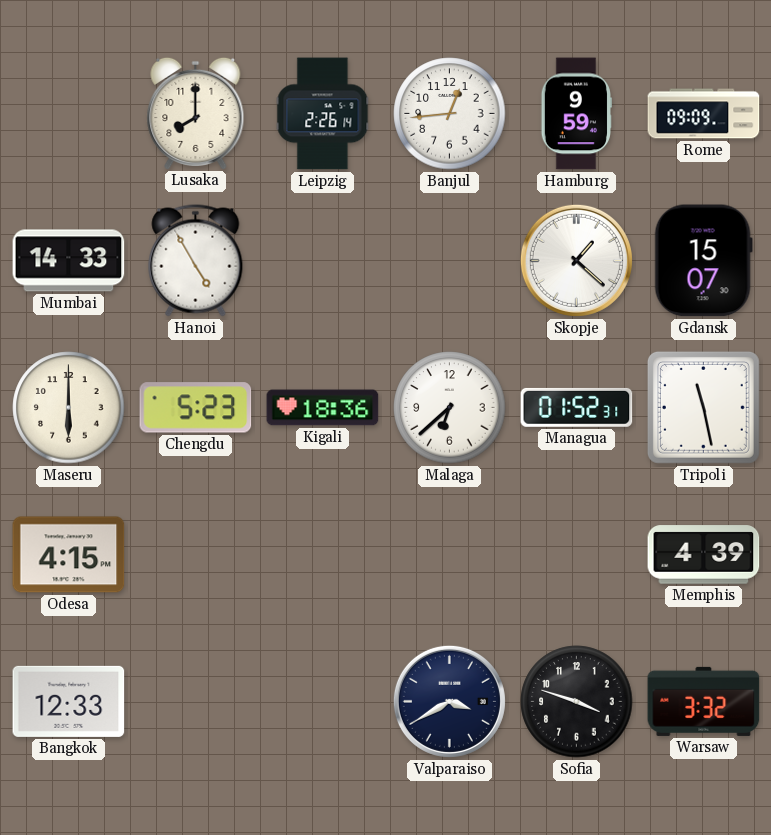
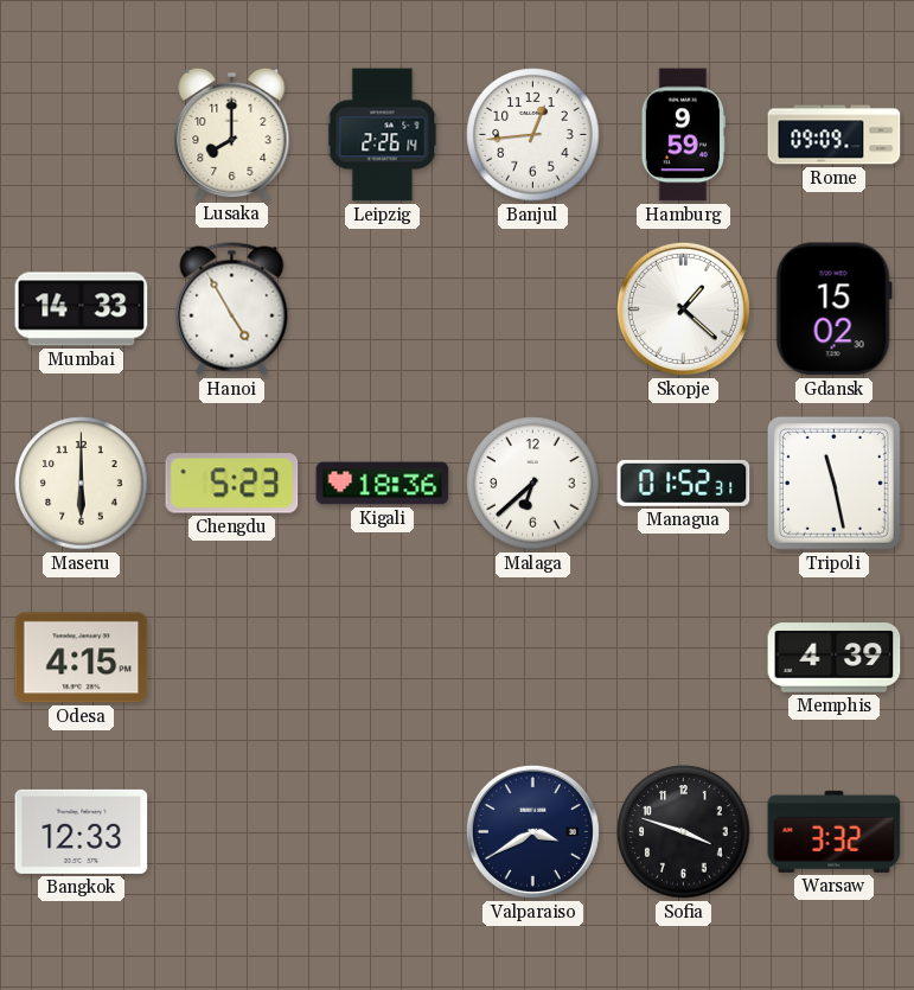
Gdansk: 15:07 -> 15:02
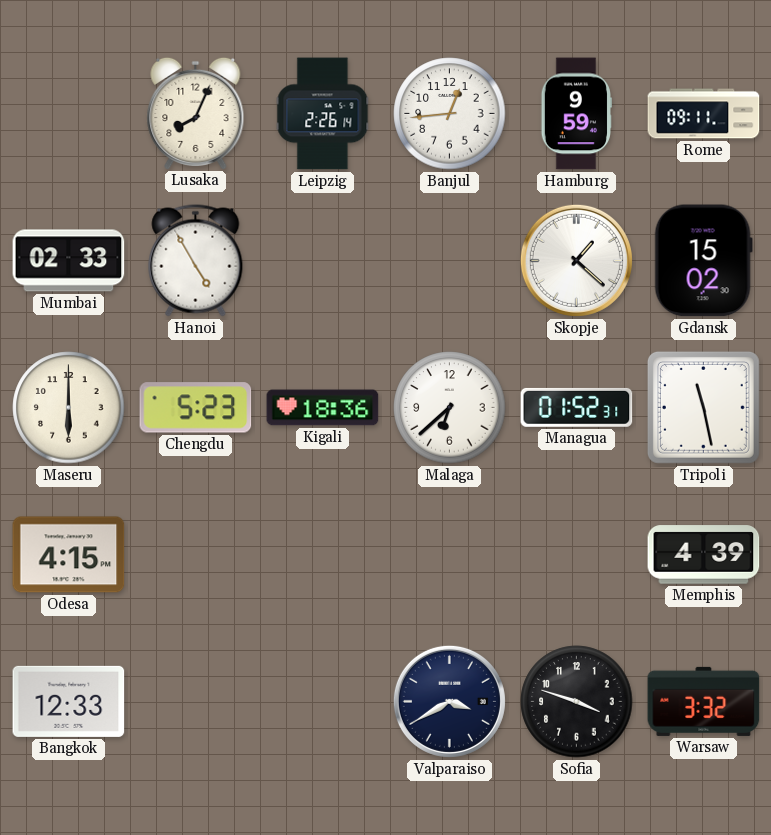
Lusaka: 8:00 -> 8:04
Rome: 09:09 -> 09:11
Mumbai: 14:33 -> 02:33
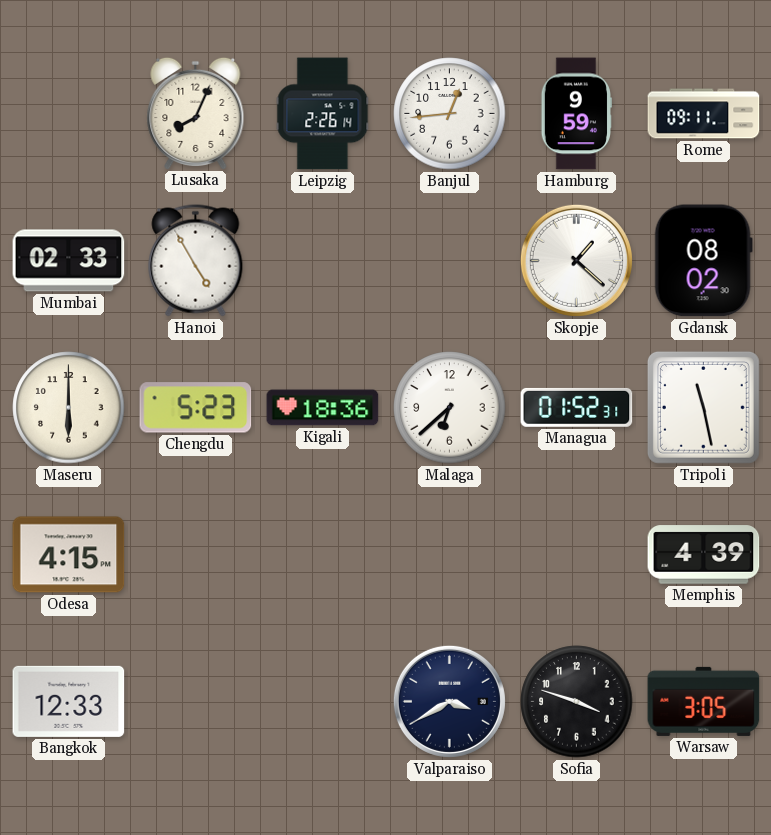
Gdansk: 15:02 -> 08:02
Warsaw: 3:32 -> 3:05
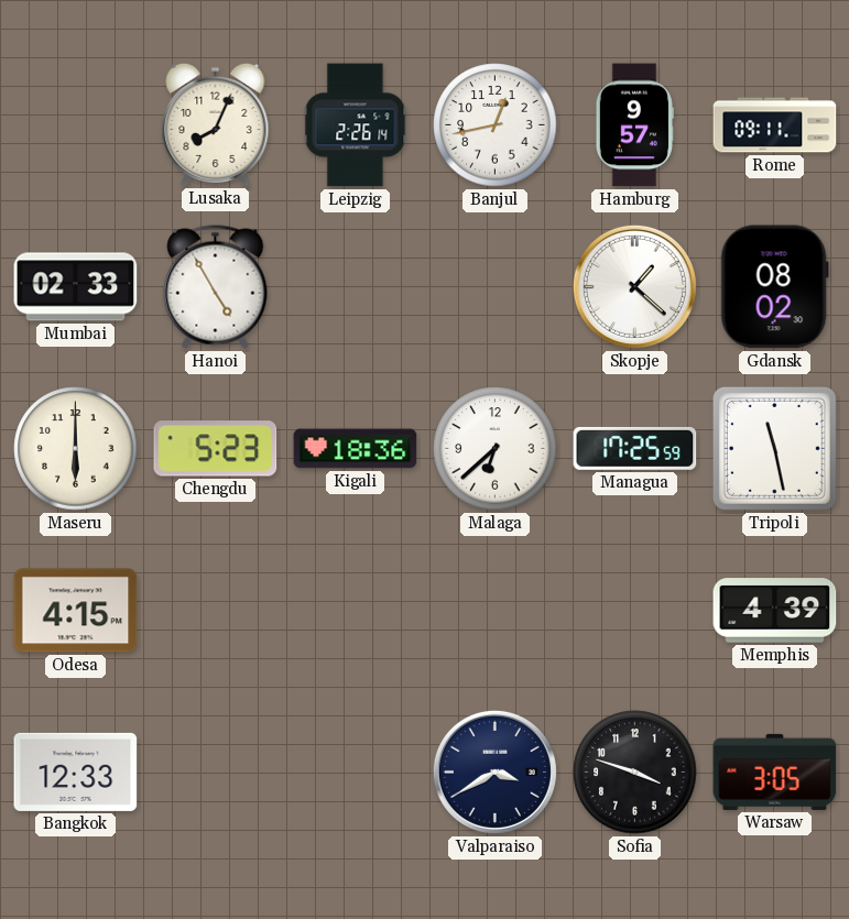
Banjul: 12:44 -> 12:43
Hamburg: 9:59 -> 9:57
Managua: 01:52 -> 17:25
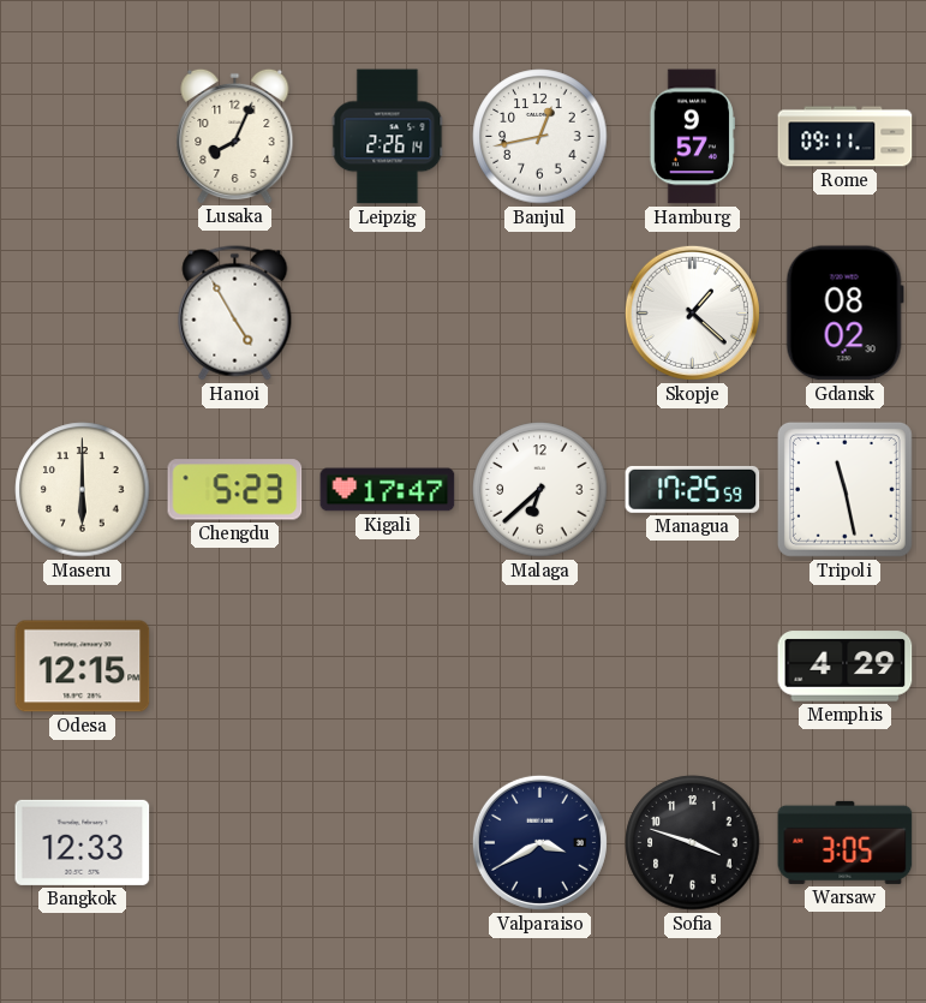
Mumbai: 02:33 -> none
Kigali: 18:36 -> 17:47
Odesa: 4:15 -> 12:15
Memphis: 4:39 -> 4:29
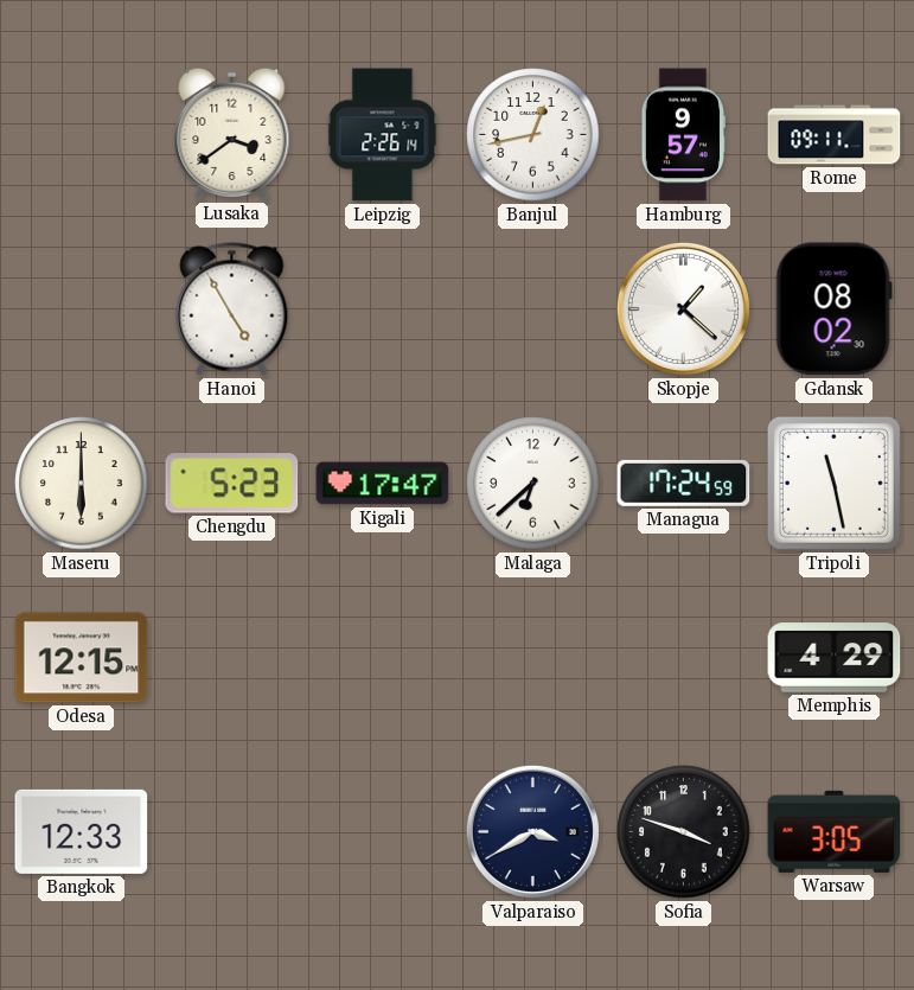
Lusaka: 8:04 -> 3:39
Managua: 17:25 -> 17:24
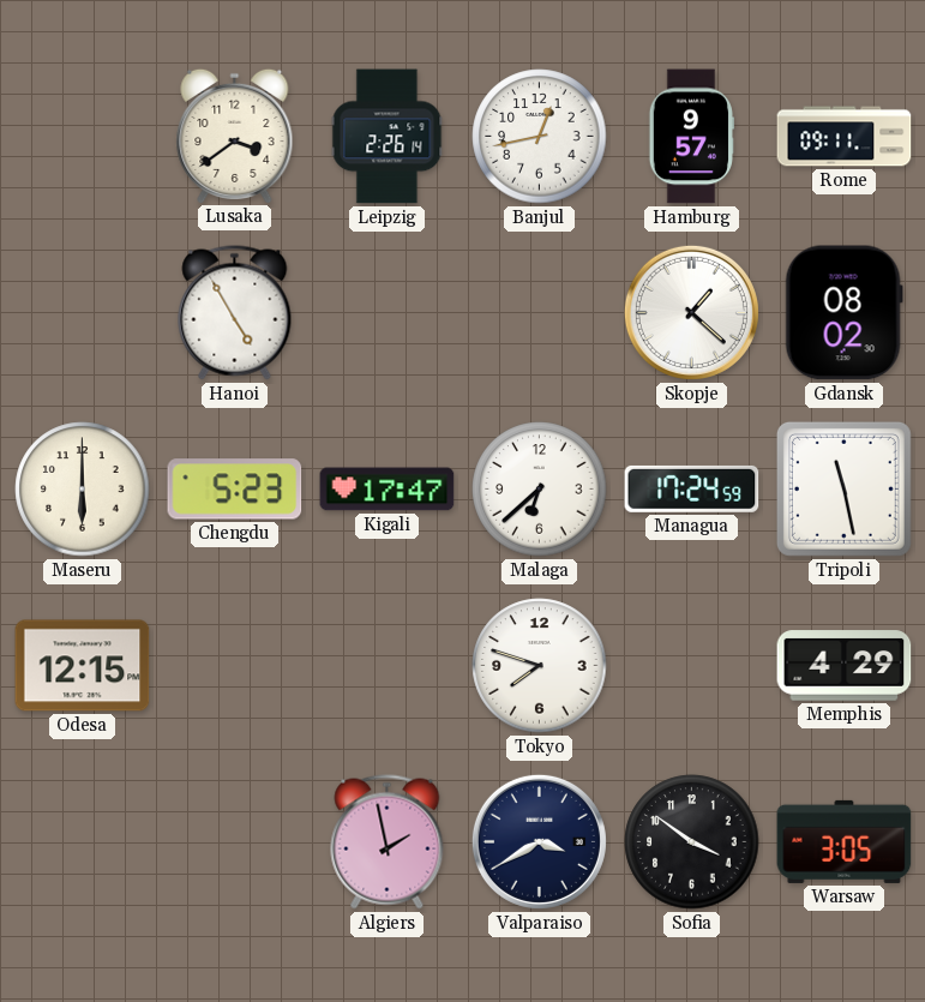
Tokyo: none -> 7:48
Bangkok: 12:33 -> none
Algiers: none -> 1:58
Sofia: 3:48 -> 3:51
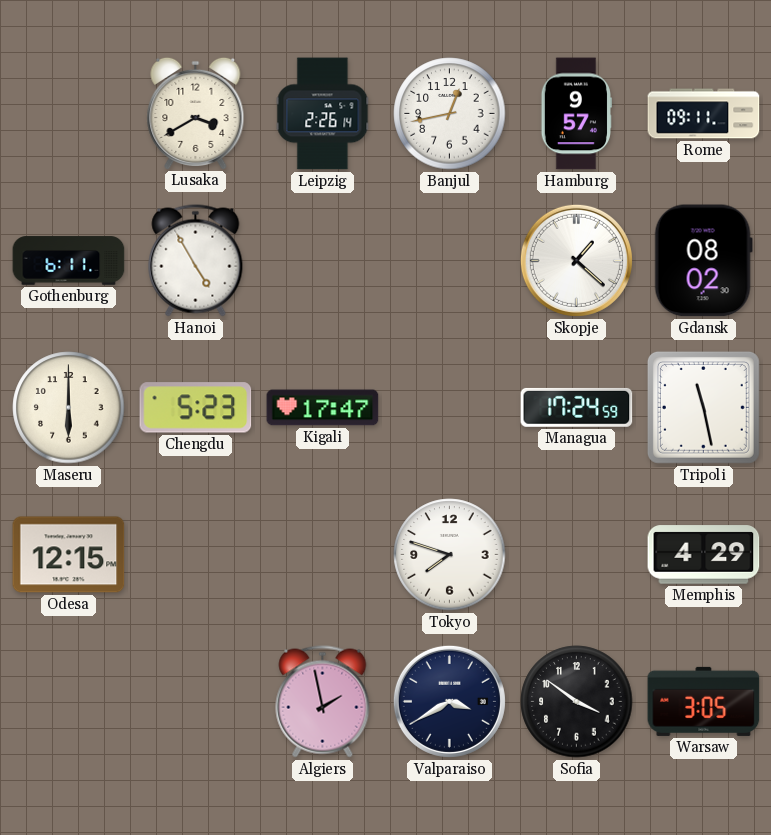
Lusaka: 3:39 -> 3:40
Gothenburg: none -> 6:11
Malaga: 6:38 -> none
